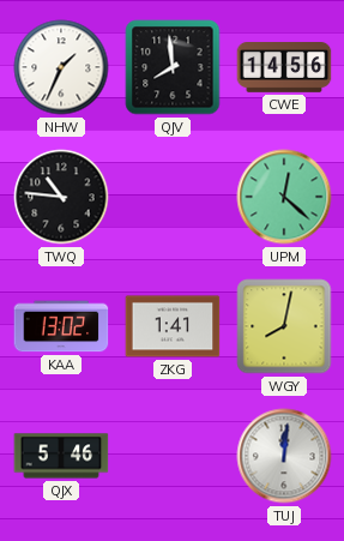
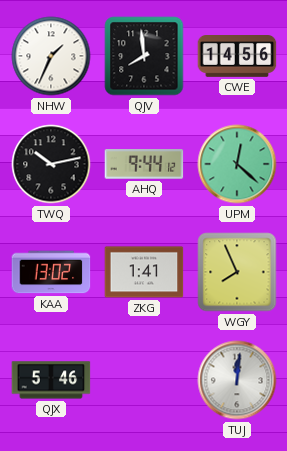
TWQ: 10:46 -> 10:13
AHQ: none -> 9:44
WGY: 8:02 -> 7:56
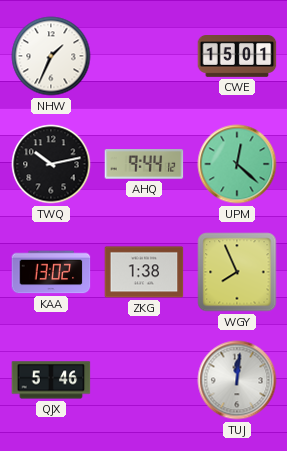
QJV: 7:59 -> none
CWE: 14:56 -> 15:01
ZKG: 1:41 -> 1:38
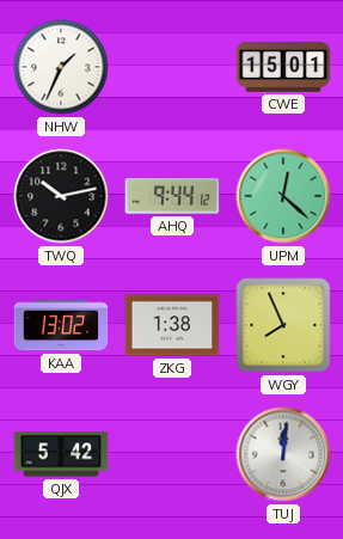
QJX: 5:46 -> 5:42
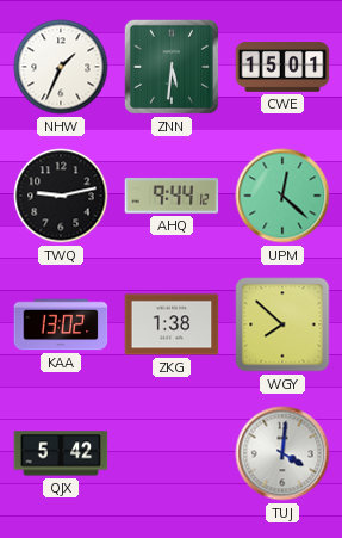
ZNN: none -> 5:31
TWQ: 10:13 -> 9:13
WGY: 7:56 -> 7:52
TUJ: 12:01 -> 4:01
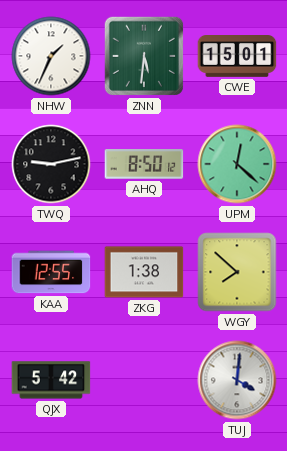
AHQ: 9:44 -> 8:50
KAA: 13:02 -> 12:55
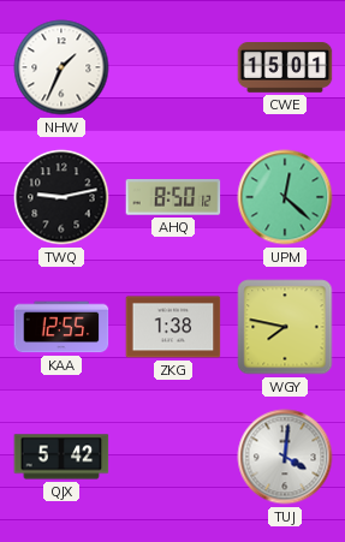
ZNN: 5:31 -> none
WGY: 7:52 -> 7:47
